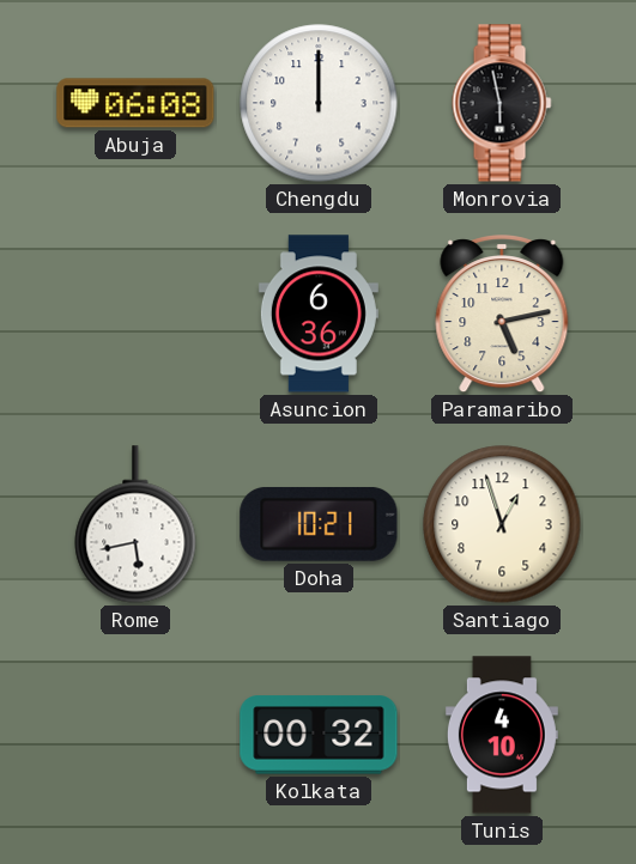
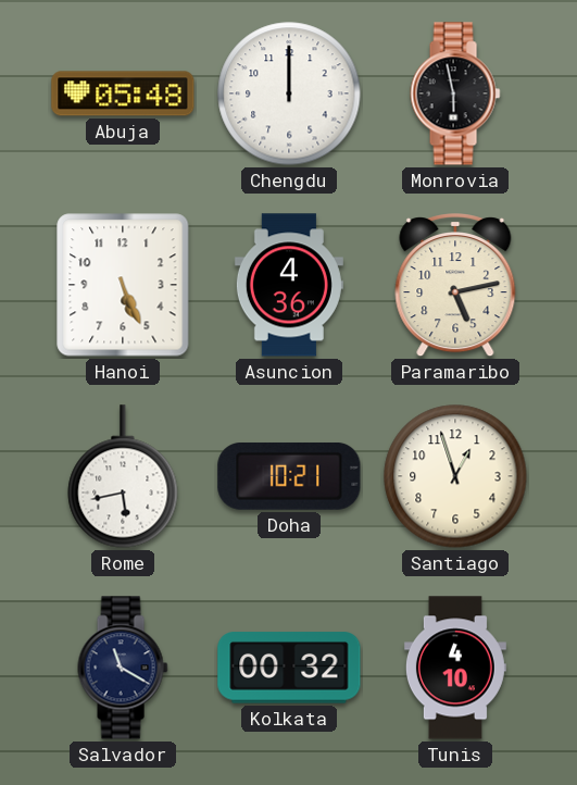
Abuja: 06:08 -> 05:48
Hanoi: none -> 5:26
Asuncion: 6:36 -> 4:36
Salvador: none -> 11:20
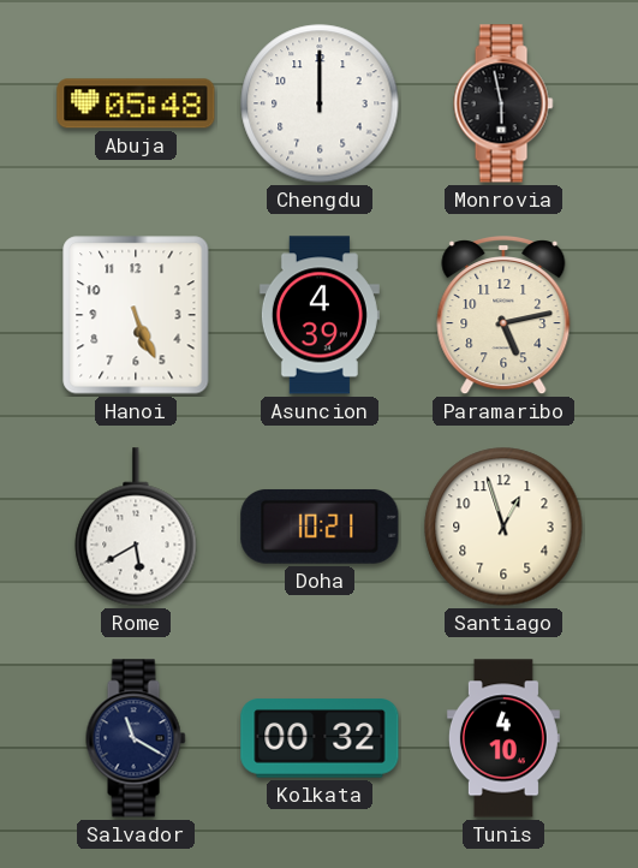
Asuncion: 4:36 -> 4:39
Rome: 5:43 -> 5:40
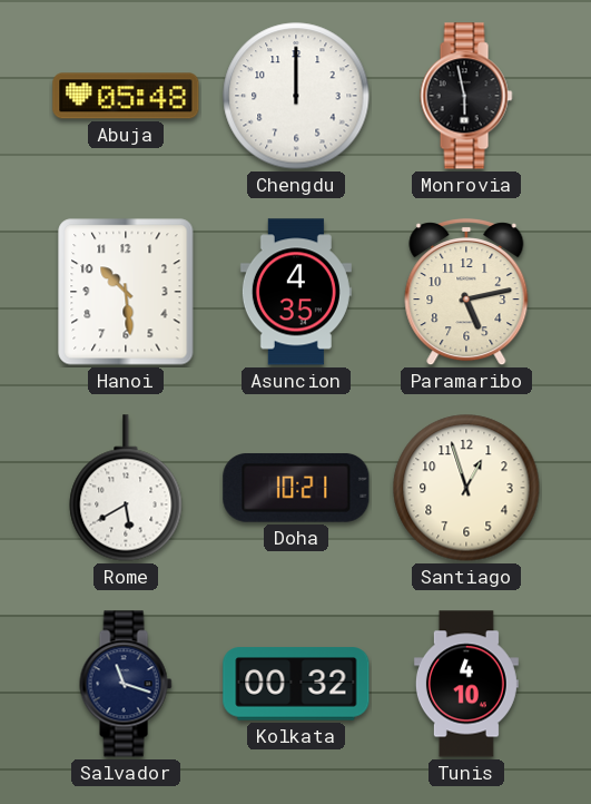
Hanoi: 5:26 -> 10:29
Asuncion: 4:39 -> 4:35
Salvador: 11:20 -> 11:18
